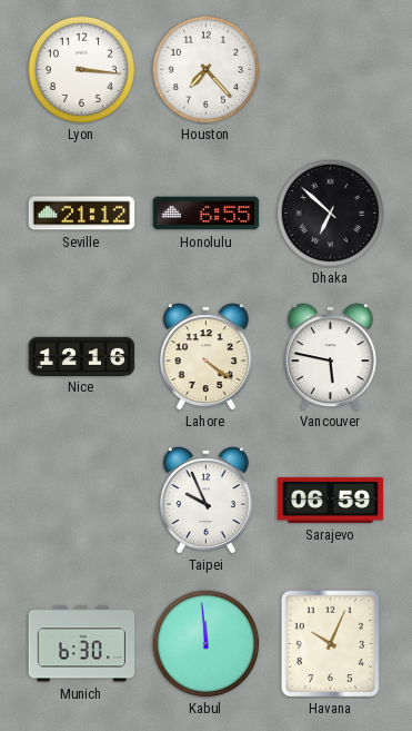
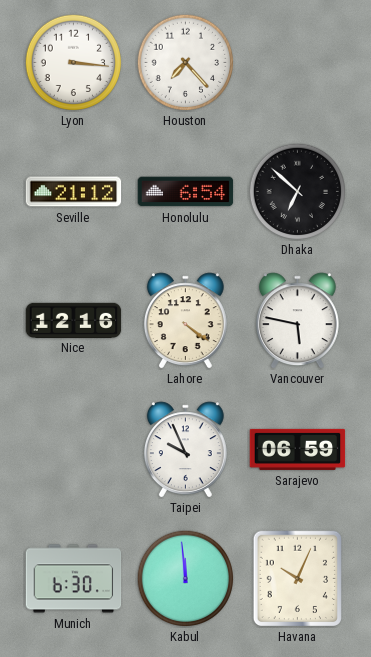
Honolulu: 6:55 -> 6:54
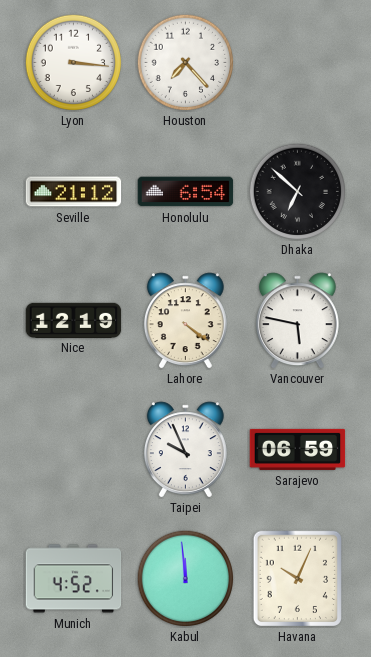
Nice: 12:16 -> 12:19
Munich: 6:30 -> 4:52
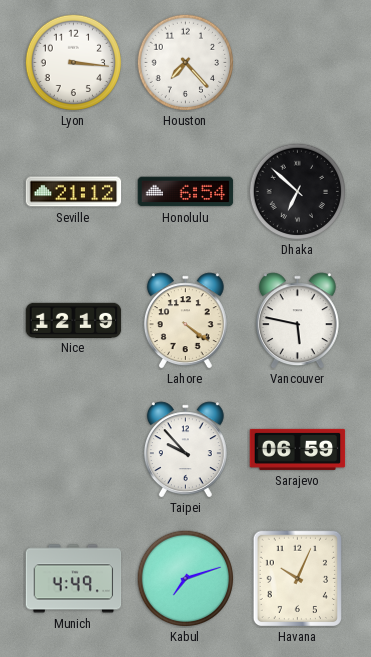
Taipei: 9:56 -> 9:53
Munich: 4:52 -> 4:49
Kabul: 11:59 -> 7:12
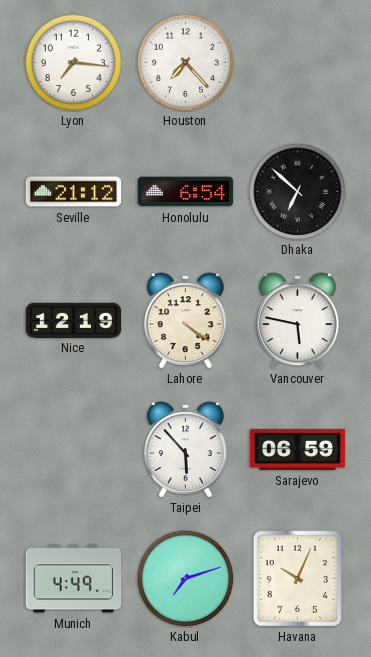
Lyon: 3:16 -> 7:16
Taipei: 9:53 -> 5:53
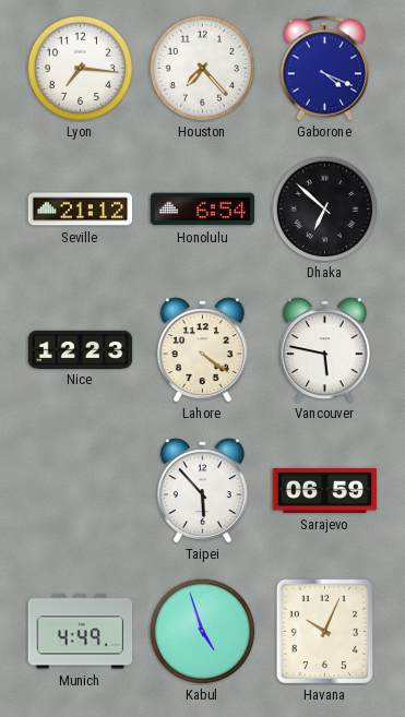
Gaborone: none -> 4:19
Nice: 12:19 -> 12:23
Kabul: 7:12 -> 4:57
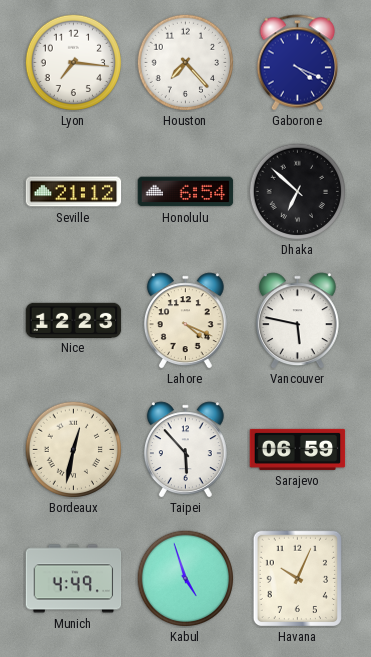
Lahore: 4:21 -> 4:19
Bordeaux: none -> 12:32
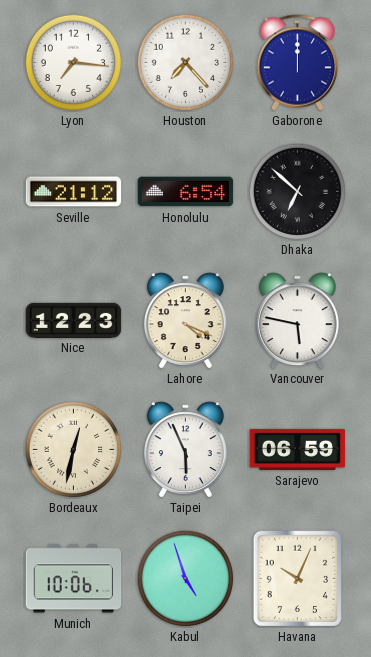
Gaborone: 4:19 -> 12:00
Taipei: 5:53 -> 5:56
Munich: 4:49 -> 10:06
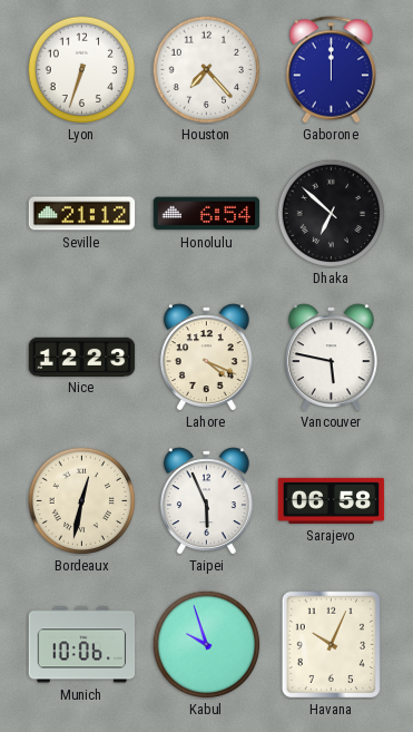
Lyon: 7:16 -> 6:33
Sarajevo: 06:59 -> 06:58
Kabul: 4:57 -> 9:57
